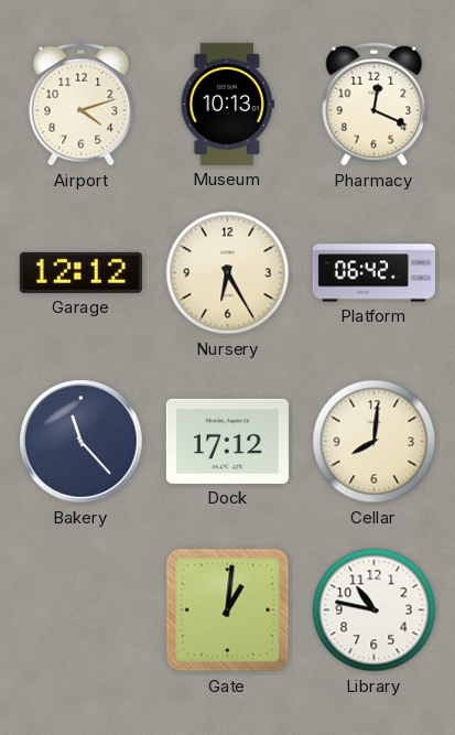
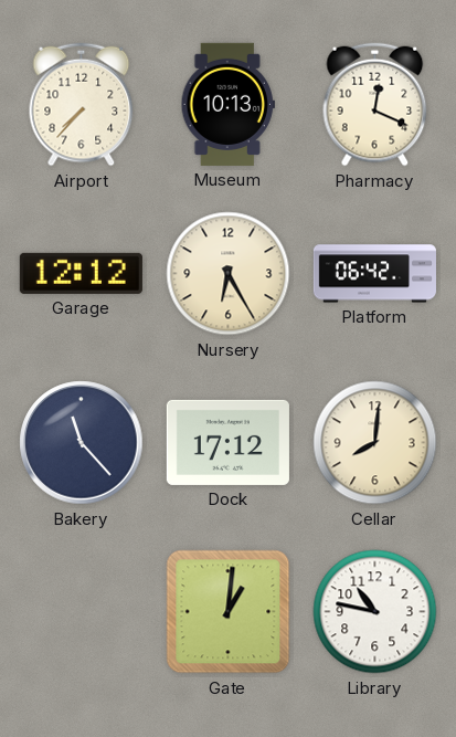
Airport: 4:12 -> 7:37
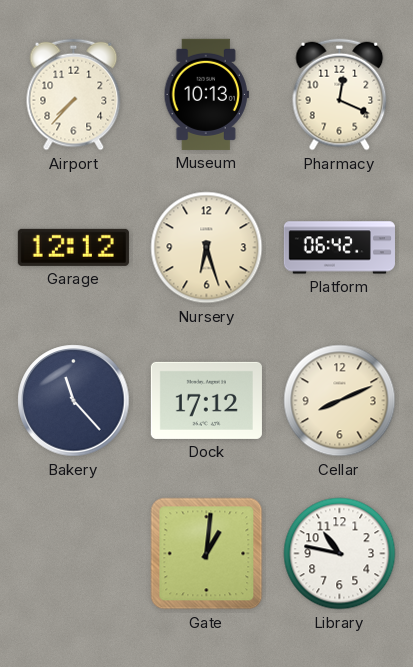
Nursery: 6:25 -> 6:27
Cellar: 8:01 -> 8:11
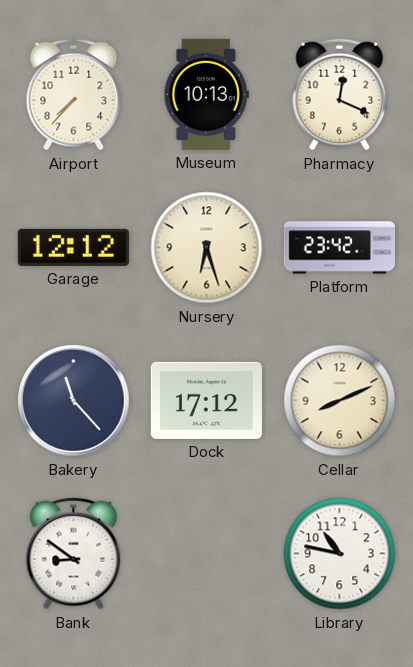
Platform: 06:42 -> 23:42
Bank: none -> 8:51
Gate: 1:01 -> none
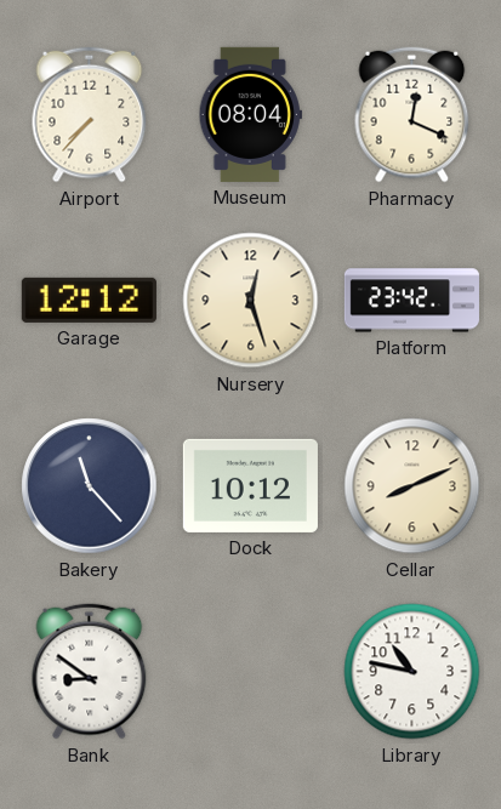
Museum: 10:13 -> 08:04
Nursery: 6:27 -> 12:27
Dock: 17:12 -> 10:12
